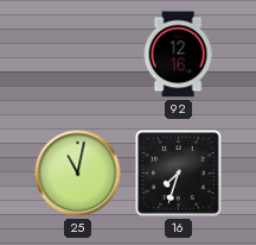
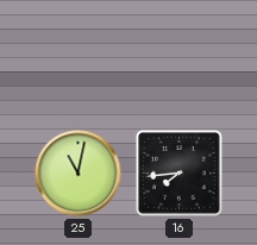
92: 12:16 -> none
16: 7:33 -> 7:44
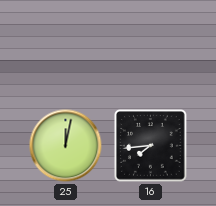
25: 11:02 -> 12:02
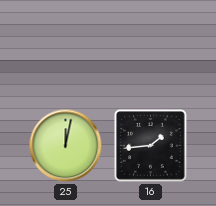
16: 7:44 -> 1:44
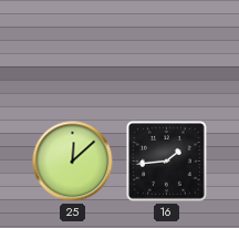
25: 12:02 -> 12:08
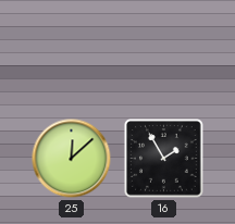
16: 1:44 -> 1:55
